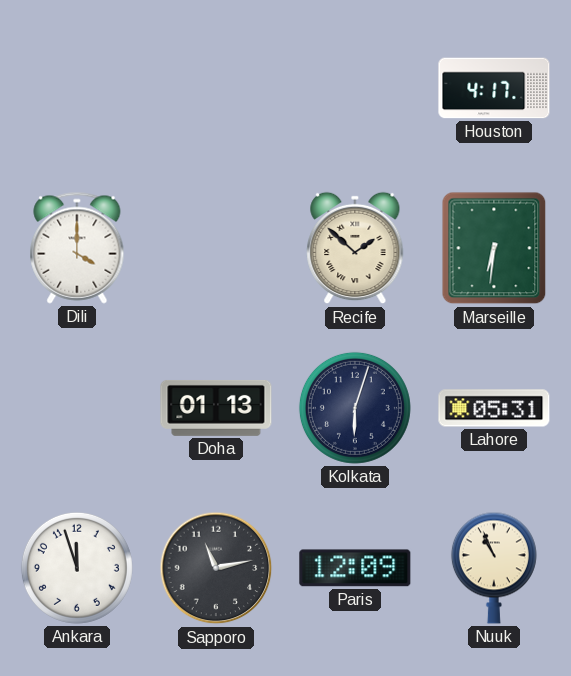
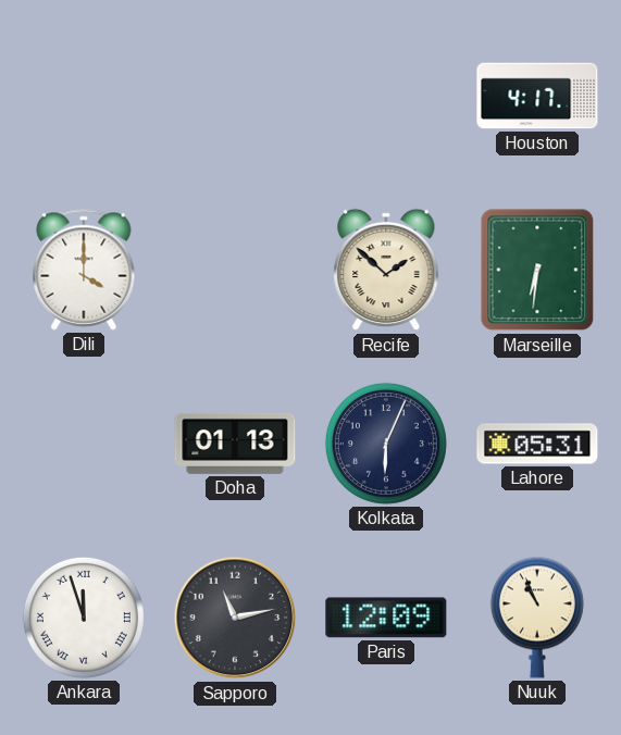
Kolkata: 6:03 -> 6:04
Ankara numerals: Arabic -> Roman
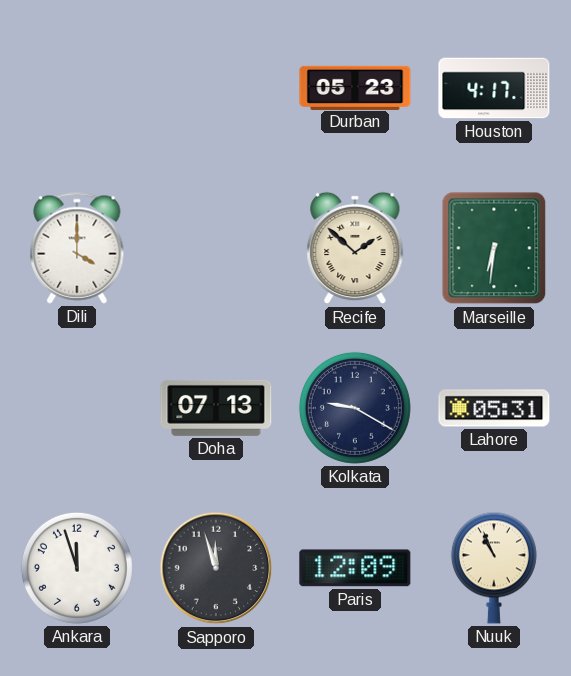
Durban: none -> 05:23
Doha: 01:13 -> 07:13
Kolkata: 6:04 -> 9:20
Ankara numerals: Roman -> Arabic
Sapporo: 11:13 -> 11:57
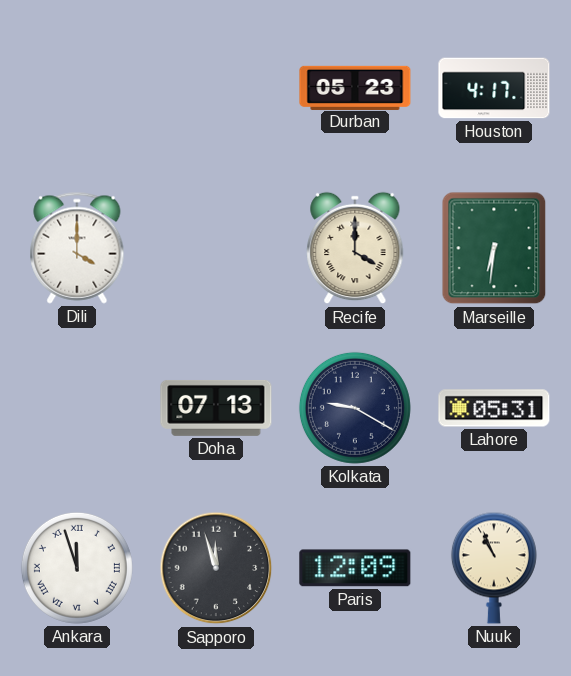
Recife: 1:52 -> 4:00
Ankara numerals: Arabic -> Roman
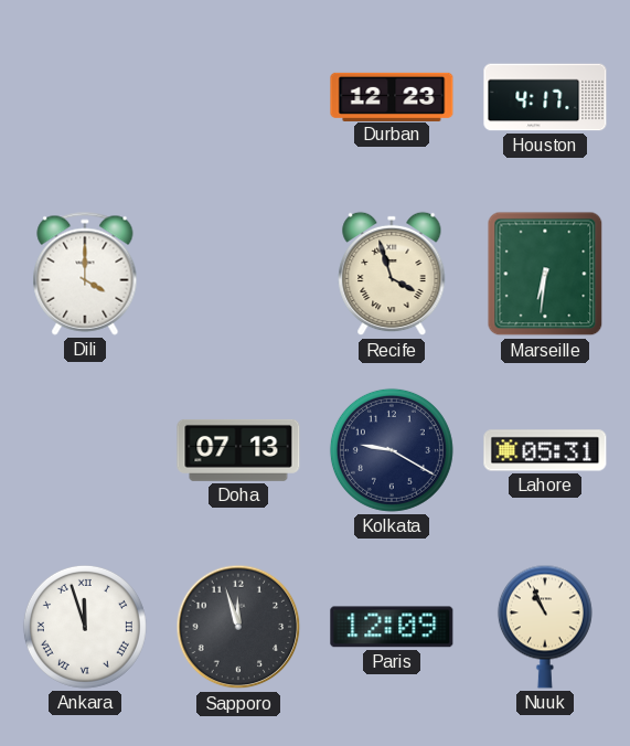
Durban: 05:23 -> 12:23
Recife: 4:00 -> 3:57
